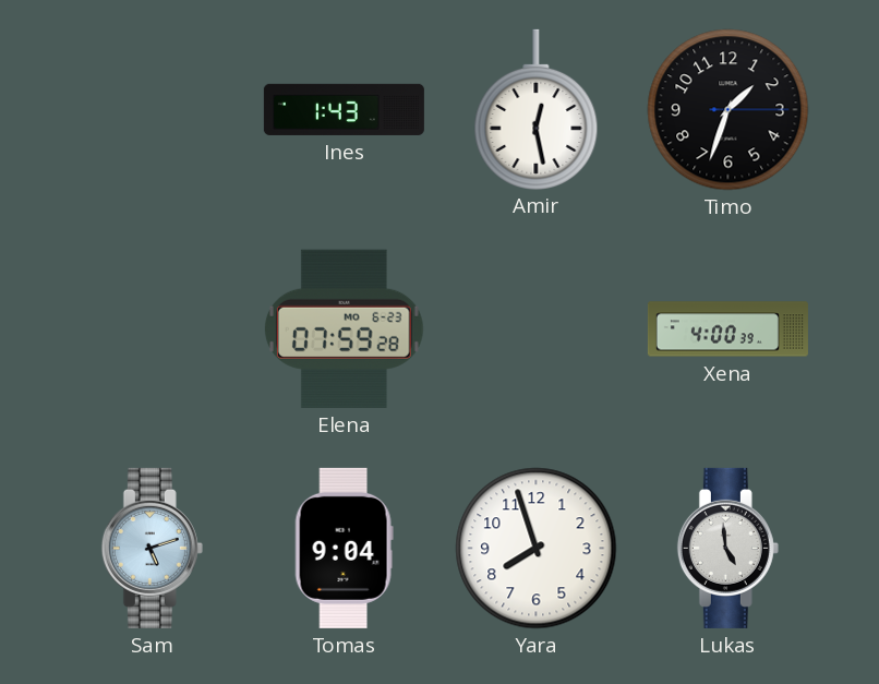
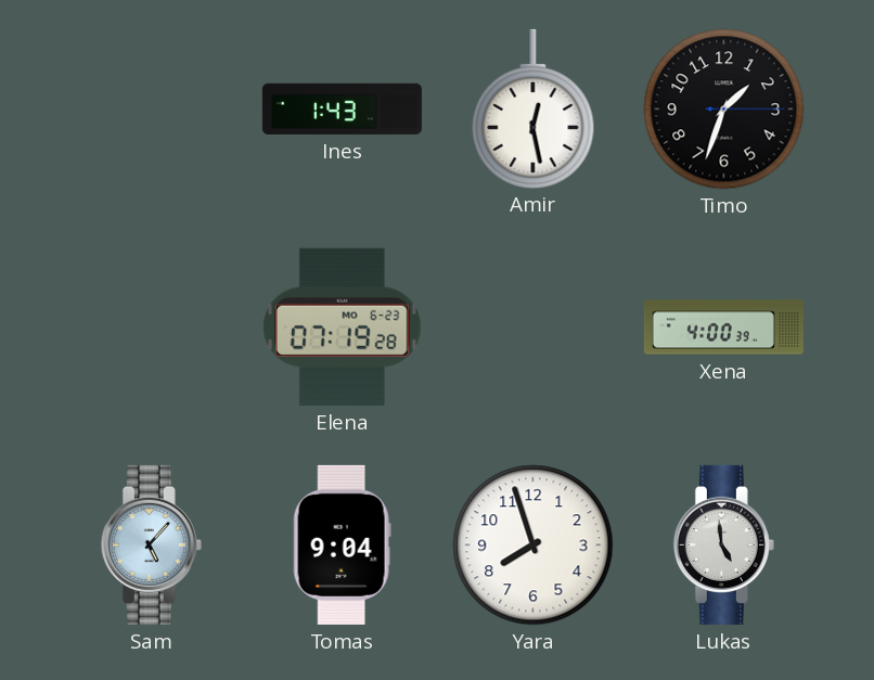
Elena: 07:59 -> 07:19
Sam: 5:12 -> 5:07
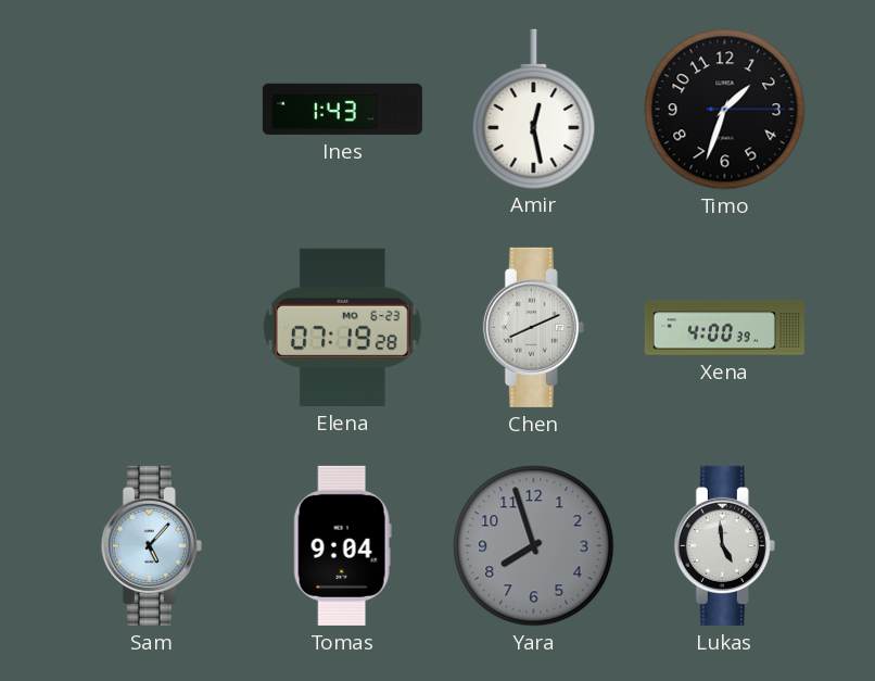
Chen: none -> 8:11
Yara dial: white -> grey
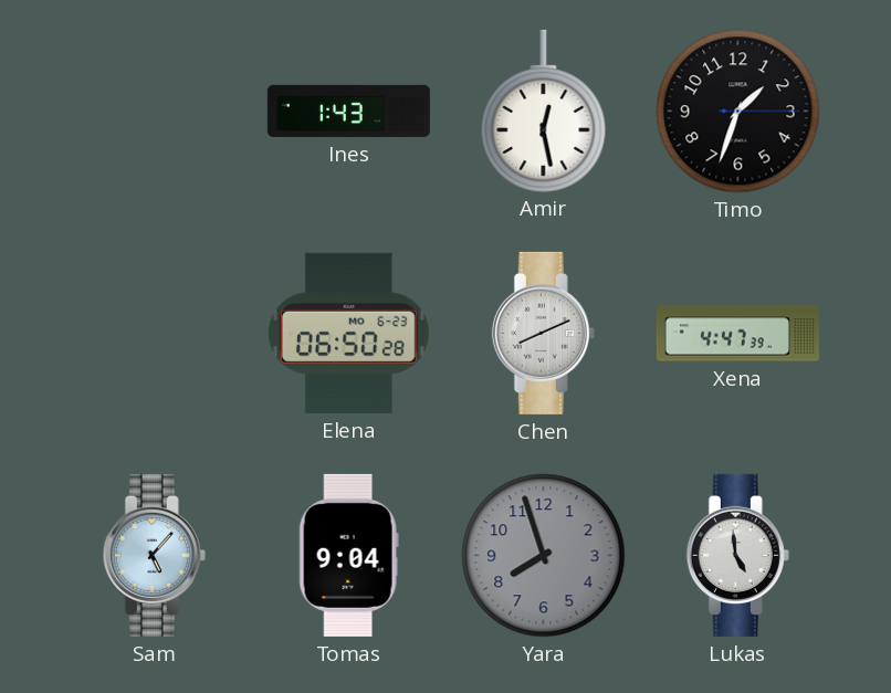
Elena: 07:19 -> 06:50
Xena: 4:00 -> 4:47
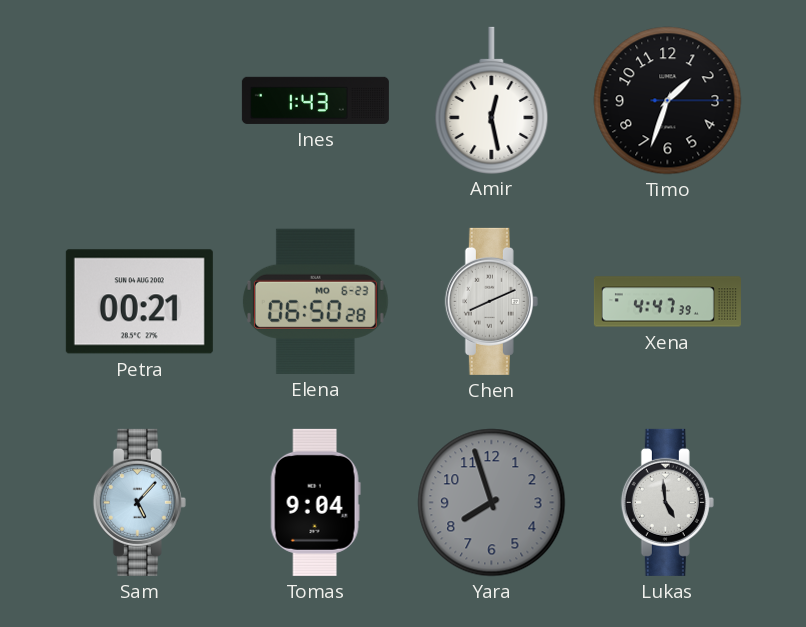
Petra: none -> 00:21
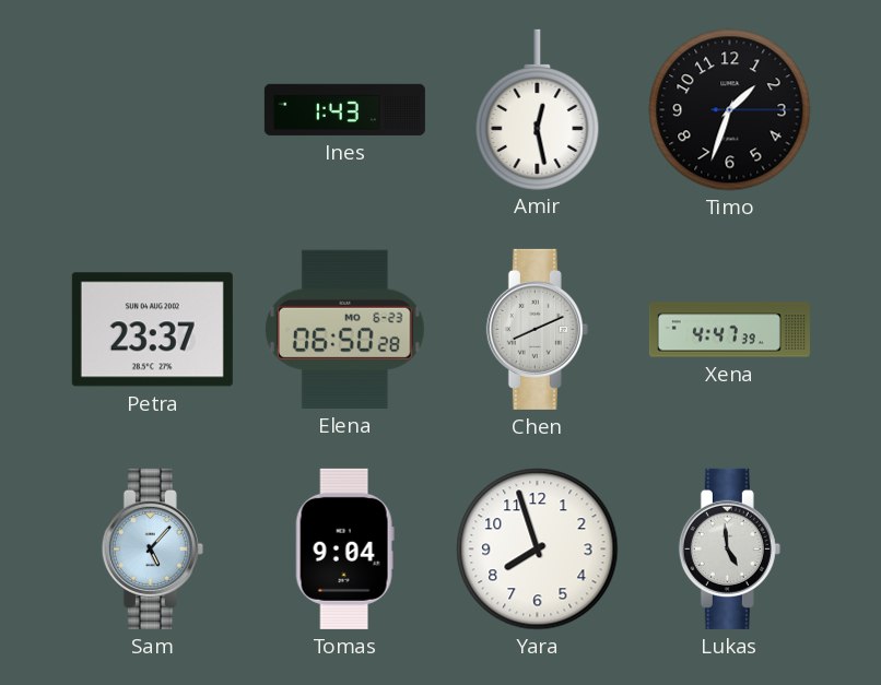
Petra: 00:21 -> 23:37
Yara dial: grey -> white
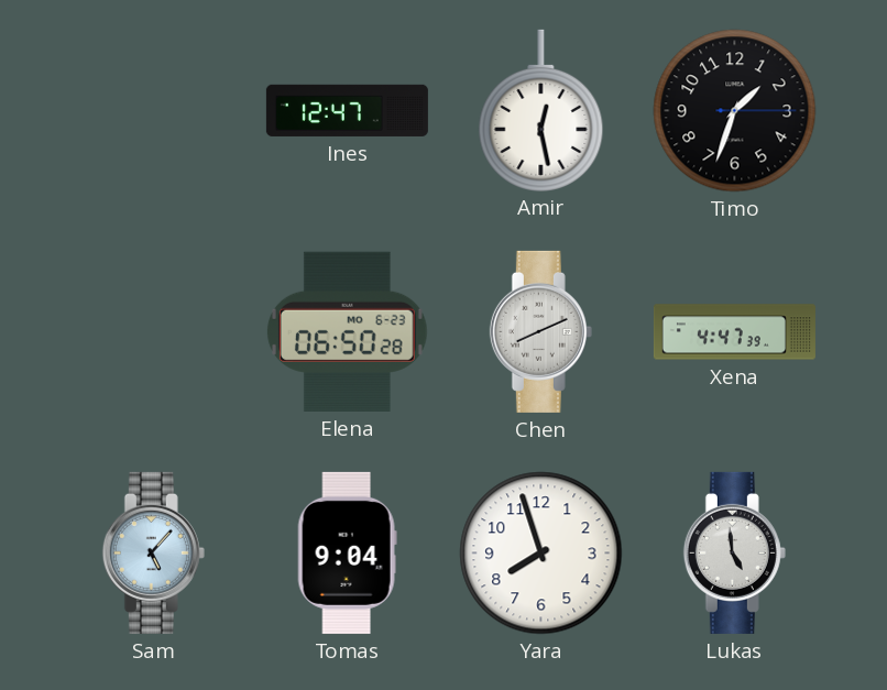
Ines: 1:43 -> 12:47
Petra: 23:37 -> none
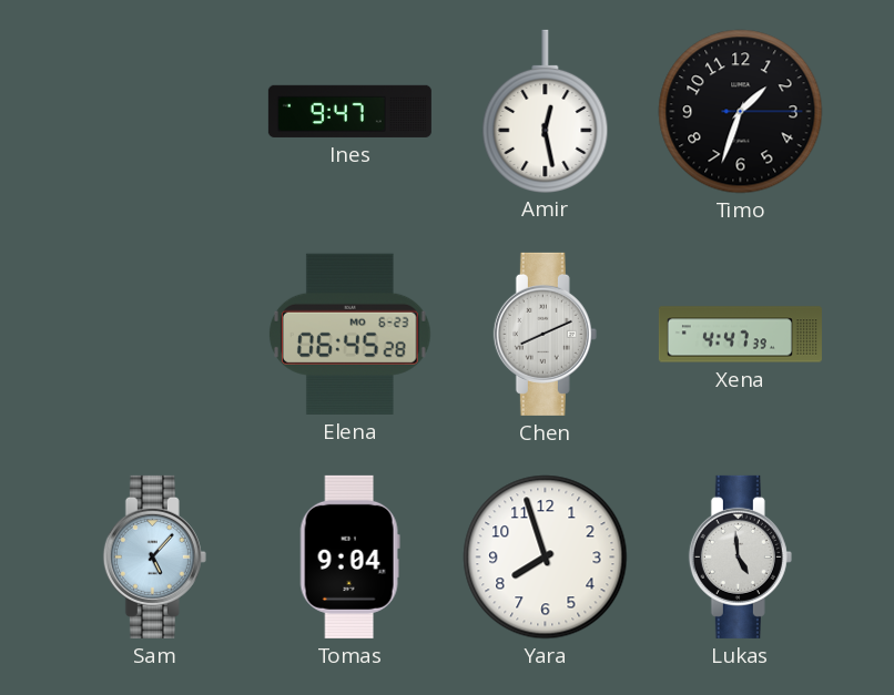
Ines: 12:47 -> 9:47
Elena: 06:50 -> 06:45
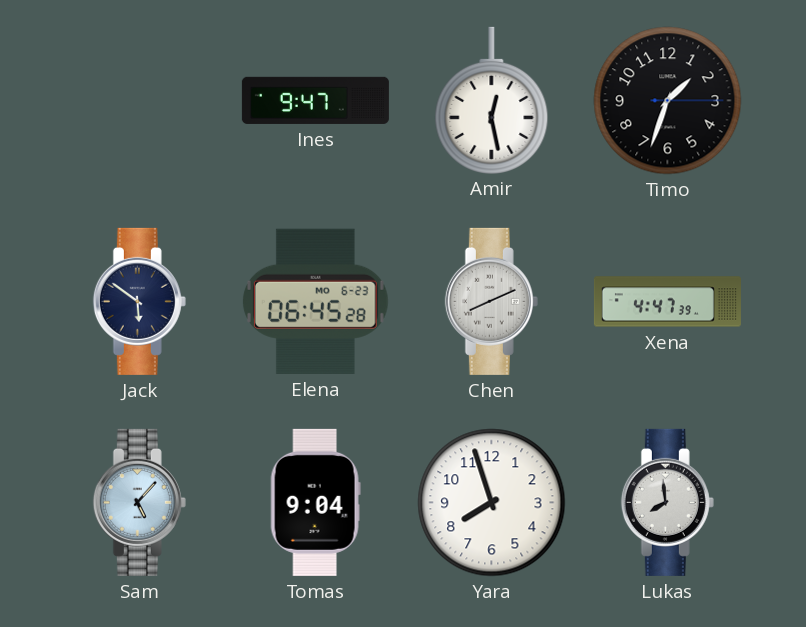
Jack: none -> 5:51
Lukas: 4:59 -> 7:59
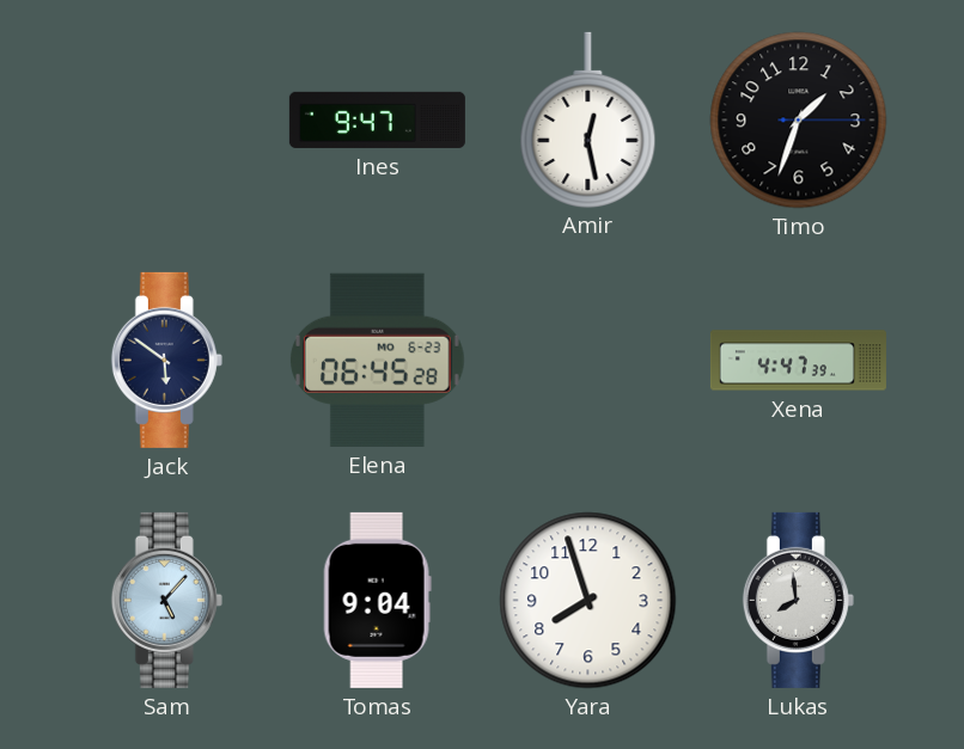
Chen: 8:11 -> none
